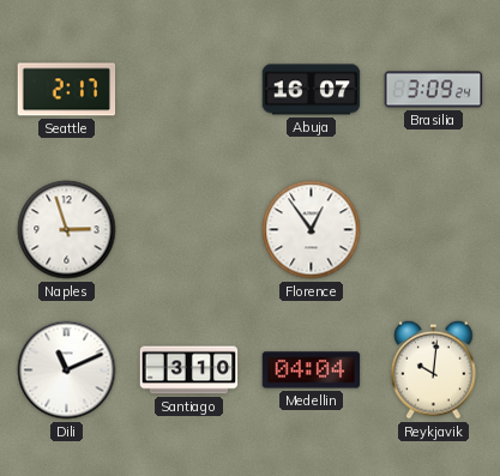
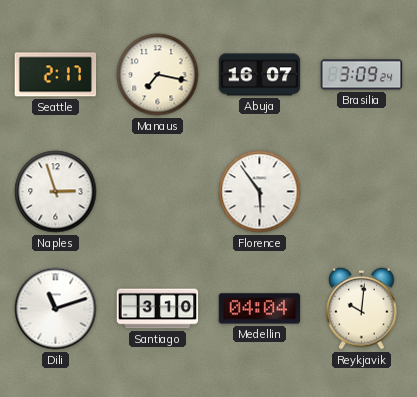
Manaus: none -> 7:17
Florence: 12:54 -> 5:54
Dili: 11:11 -> 11:12
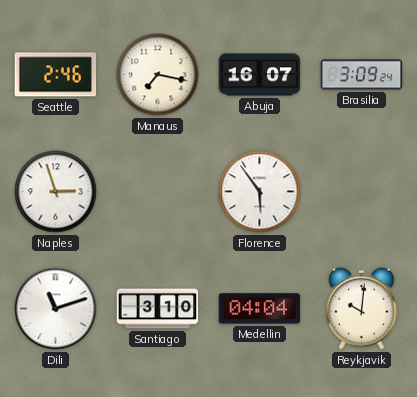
Seattle: 2:17 -> 2:46
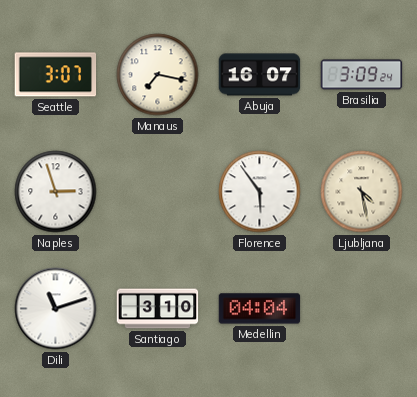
Seattle: 2:46 -> 3:07
Ljubljana: none -> 4:28
Reykjavik: 10:01 -> none
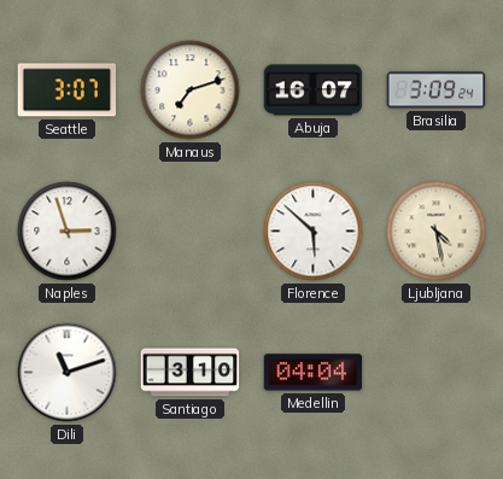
Manaus: 7:17 -> 7:12
Florence: 5:54 -> 5:52
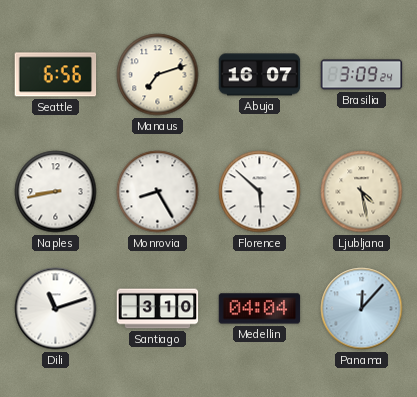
Seattle: 3:07 -> 6:56
Naples: 2:57 -> 8:43
Monrovia: none -> 8:25
Panama: none -> 12:07
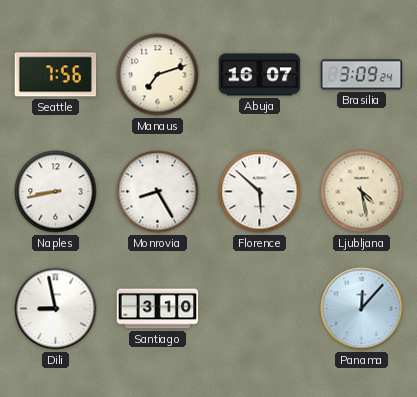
Seattle: 6:56 -> 7:56
Dili: 11:12 -> 8:58
Medellin: 04:04 -> none
